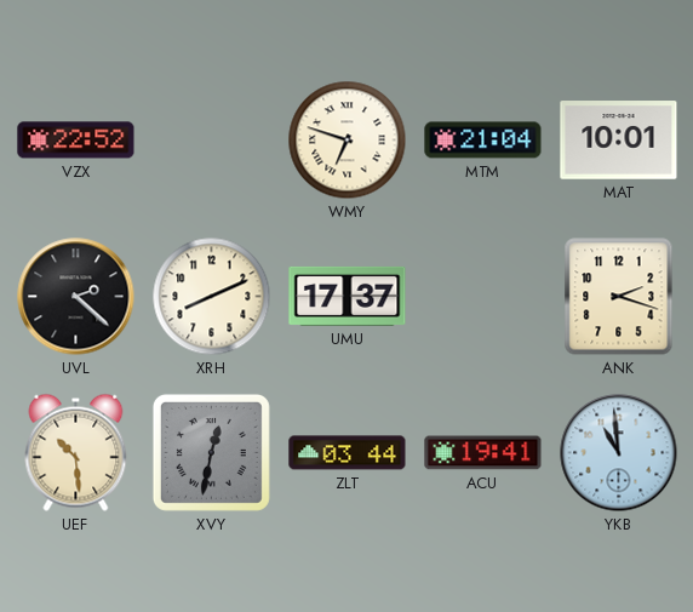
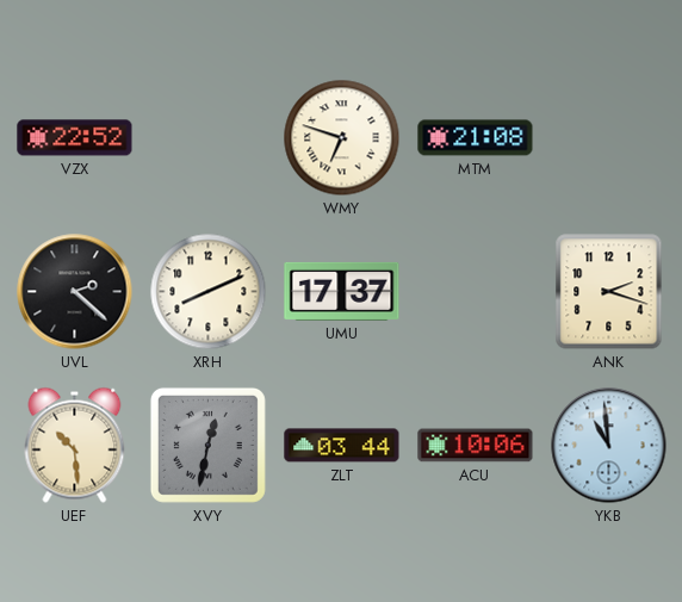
MTM: 21:04 -> 21:08
MAT: 10:01 -> none
ACU: 19:41 -> 10:06
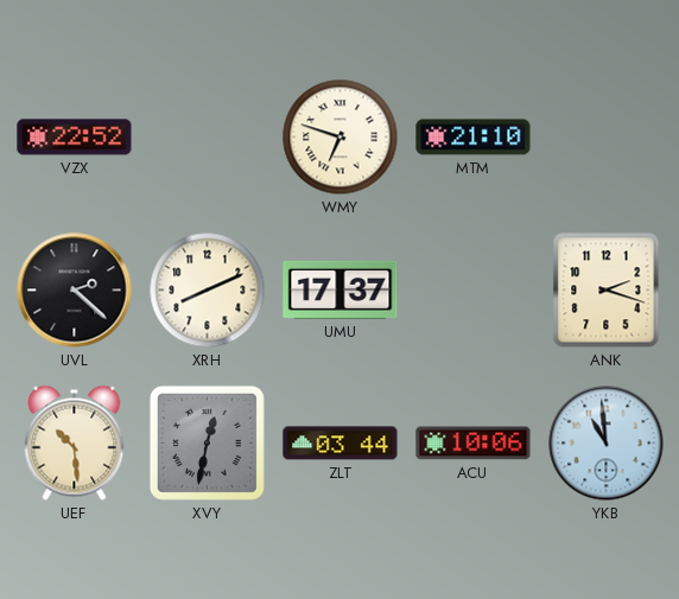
MTM: 21:08 -> 21:10
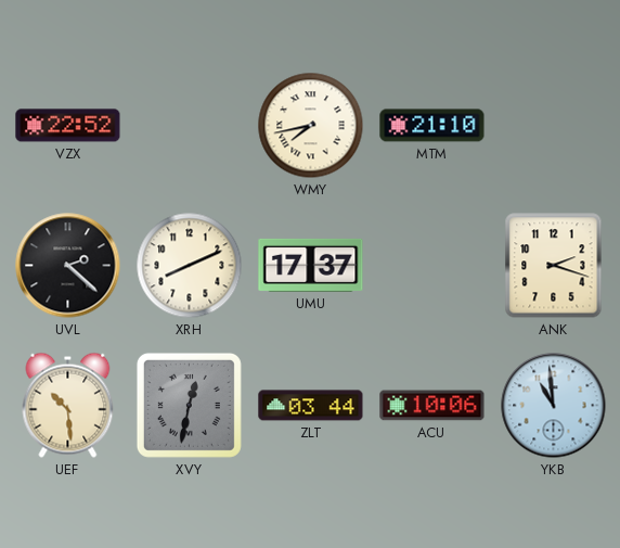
WMY: 6:48 -> 7:43
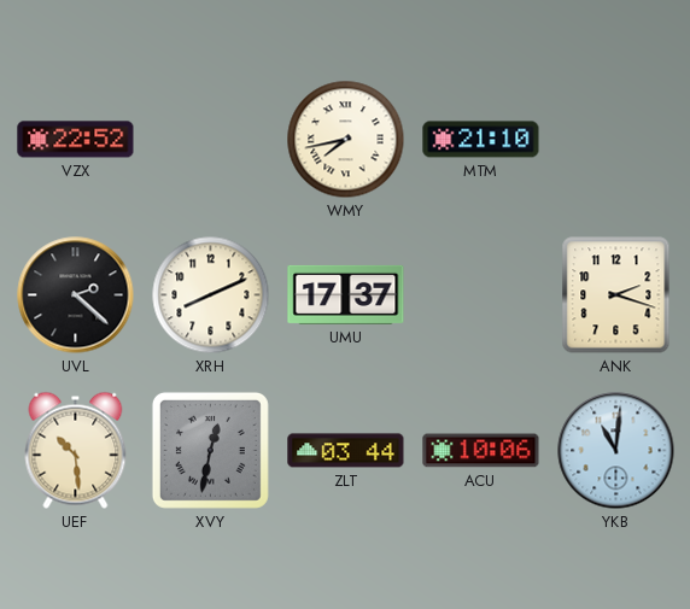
YKB: 10:59 -> 11:01
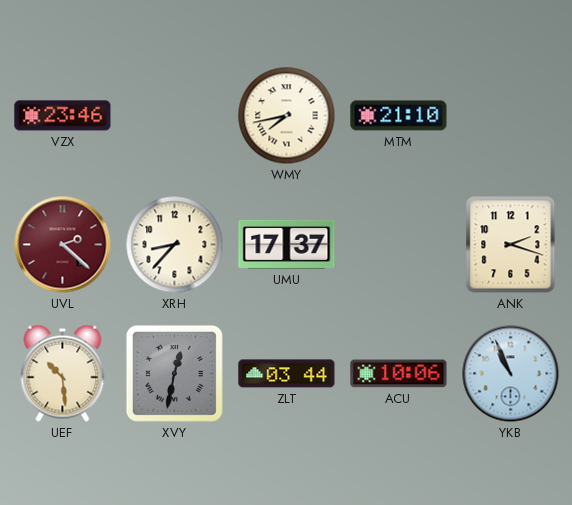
VZX: 22:52 -> 23:46
UVL dial: black -> burgundy
XRH: 8:11 -> 8:37
YKB: 11:01 -> 10:56
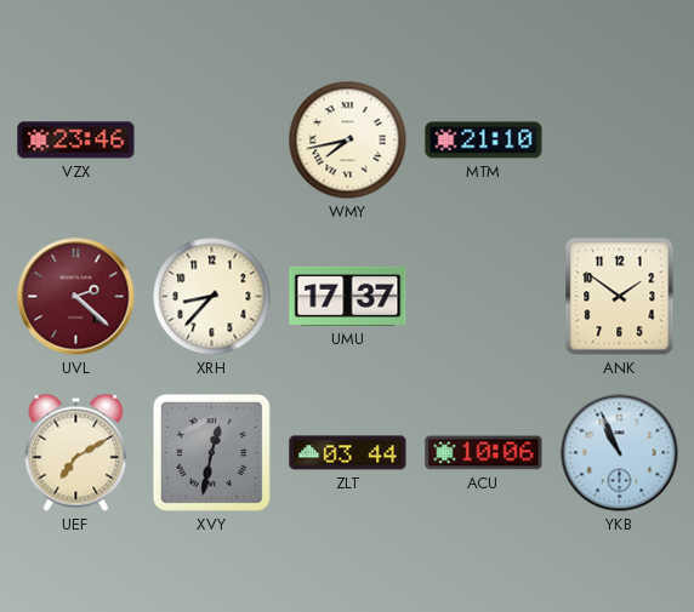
ANK: 2:18 -> 1:51
UEF: 10:29 -> 7:10
